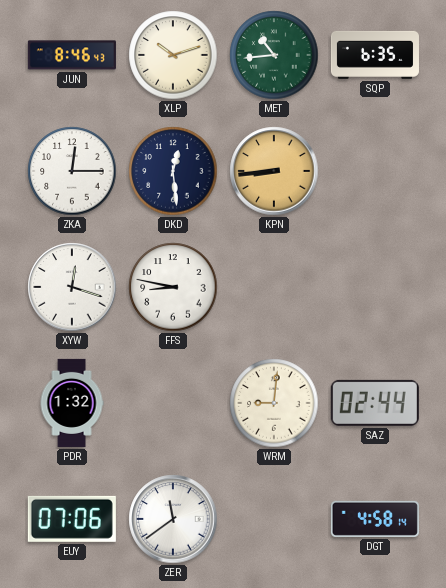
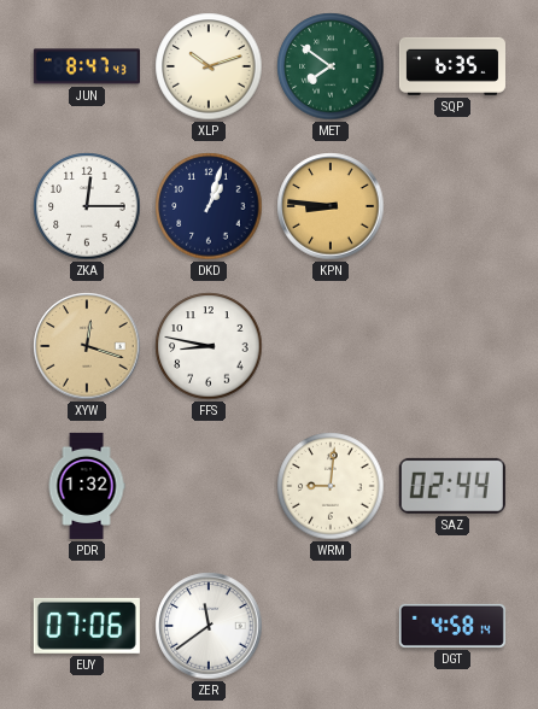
JUN: 8:46 -> 8:47
MET: 10:44 -> 7:51
DKD: 12:29 -> 1:03
KPN: 8:44 -> 8:46
XYW dial: white -> champagne
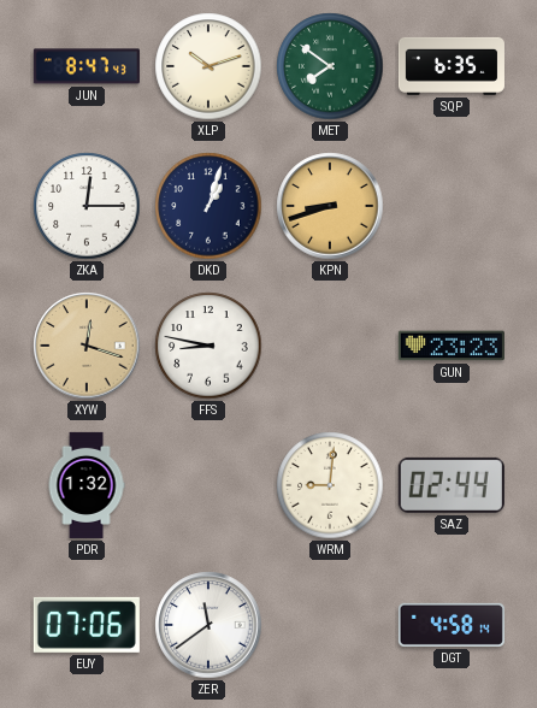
KPN: 8:46 -> 8:42
GUN: none -> 23:23
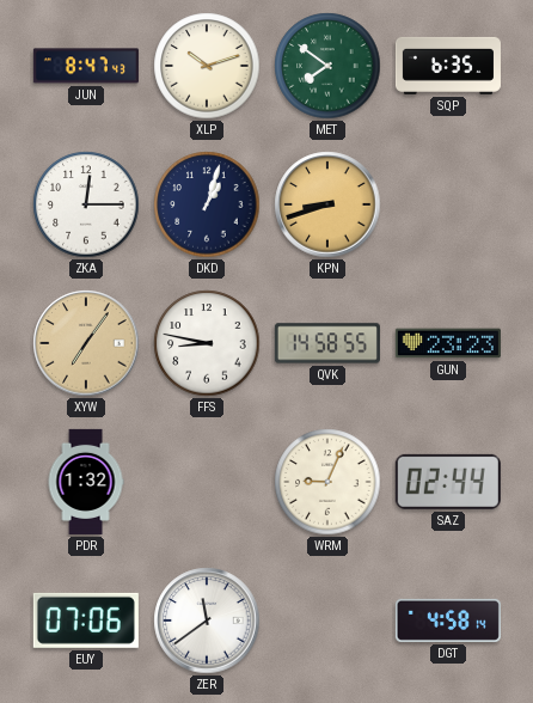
XYW: 12:18 -> 7:06
QVK: none -> 14:58
WRM: 9:01 -> 9:04
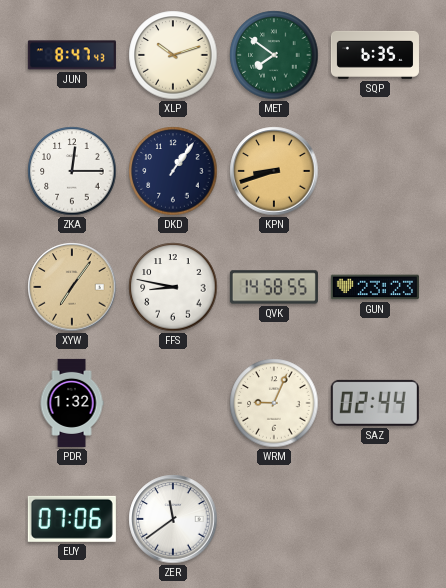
DKD: 1:03 -> 1:06
DGT: 4:58 -> none
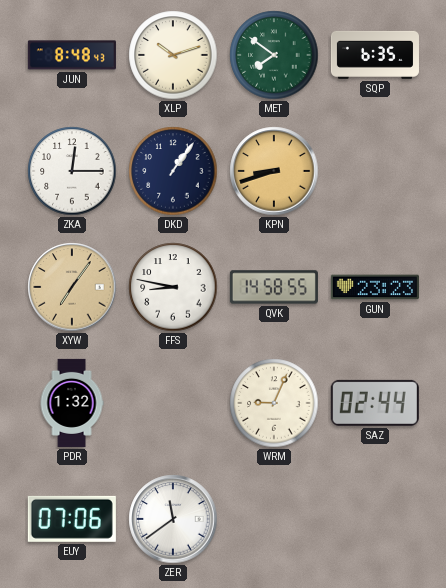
JUN: 8:47 -> 8:48
